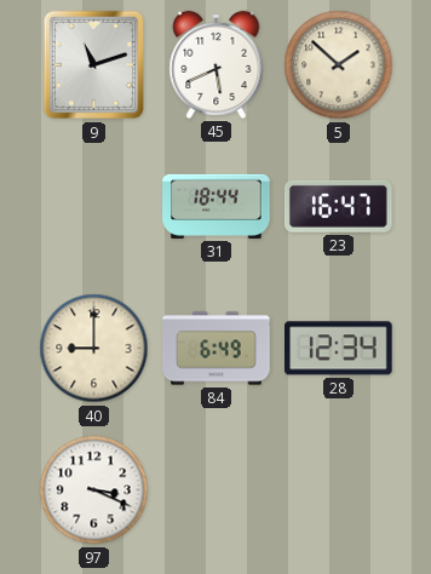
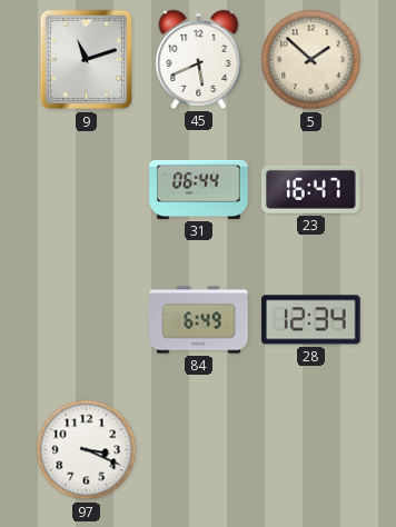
31: 18:44 -> 06:44
40: 9:00 -> none
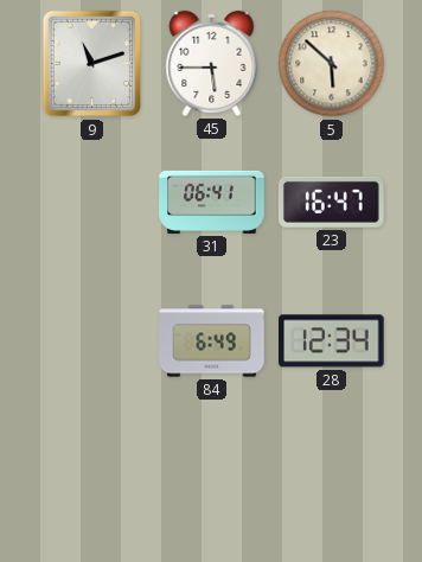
45: 5:41 -> 5:45
5: 1:52 -> 5:52
31: 06:44 -> 06:41
97: 3:19 -> none
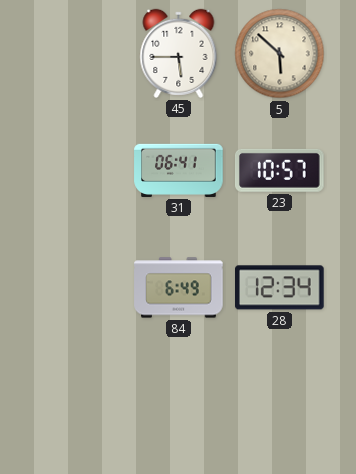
9: 11:12 -> none
23: 16:47 -> 10:57
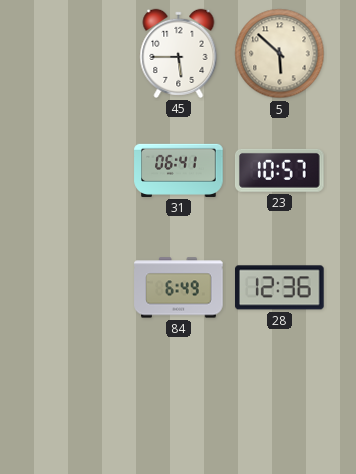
28: 12:34 -> 12:36
